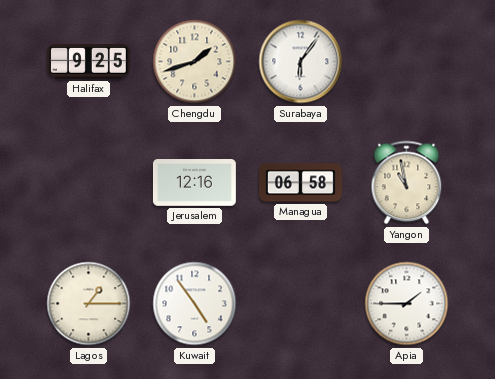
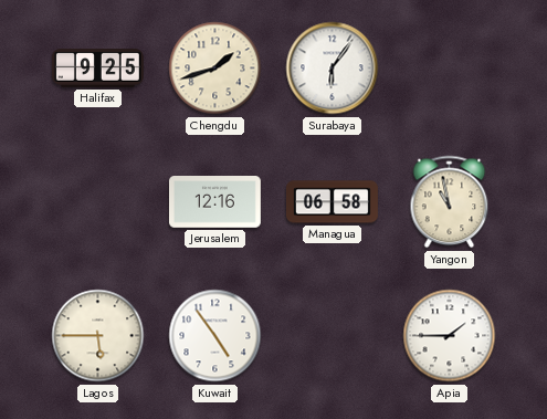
Lagos: 1:15 -> 5:45
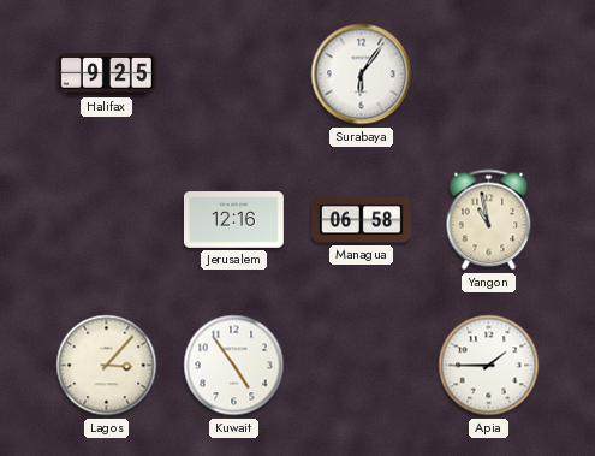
Chengdu: 1:42 -> none
Lagos: 5:45 -> 3:07
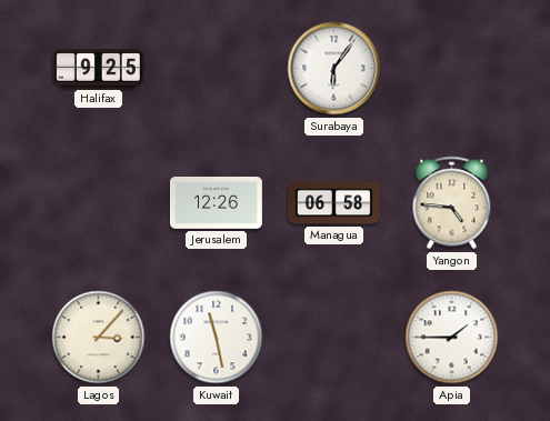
Jerusalem: 12:16 -> 12:26
Yangon: 10:58 -> 4:46
Kuwait: 4:54 -> 11:28
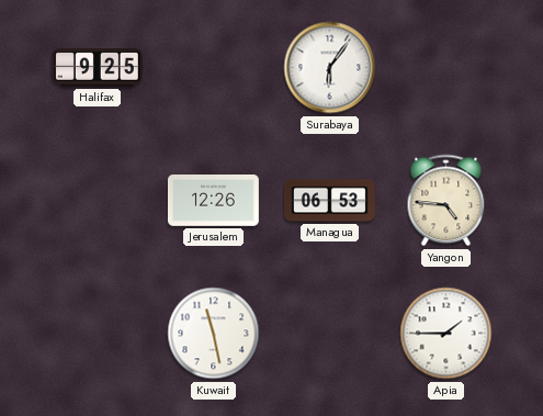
Managua: 06:58 -> 06:53
Lagos: 3:07 -> none
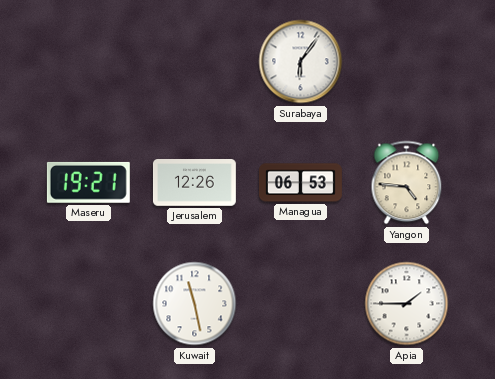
Halifax: 9:25 -> none
Maseru: none -> 19:21
